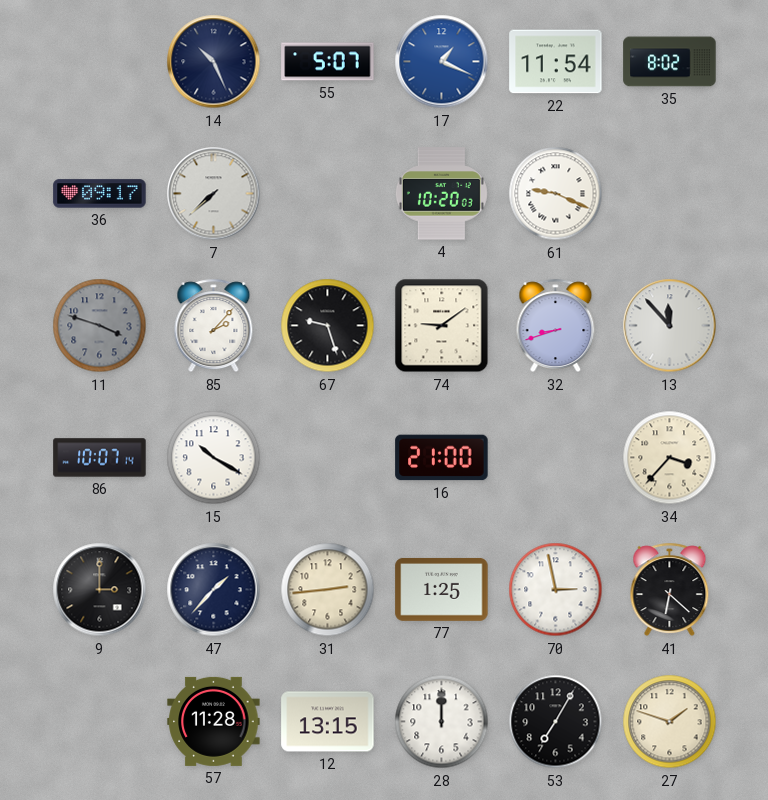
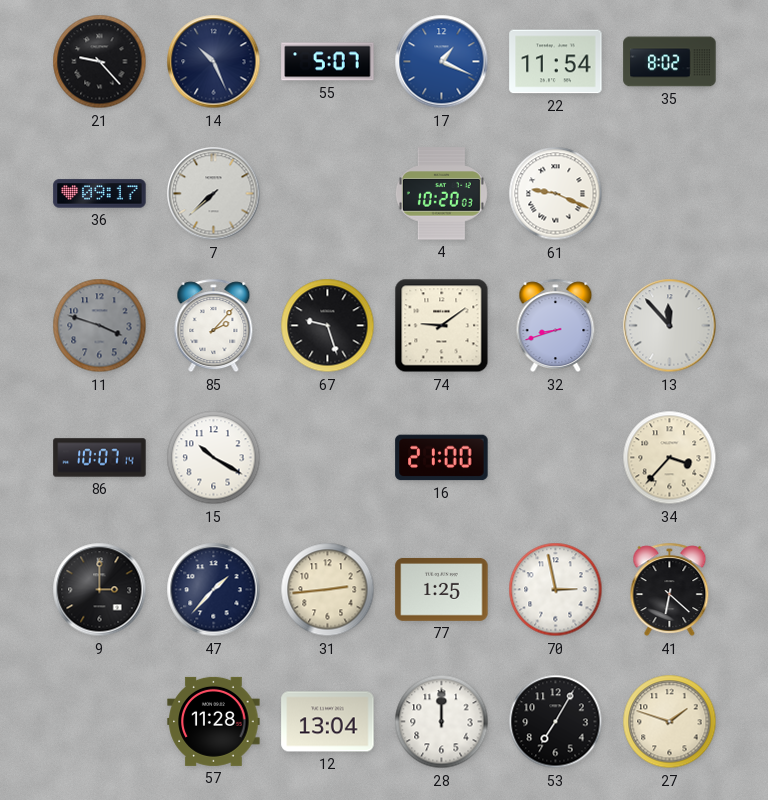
21: none -> 9:23
12: 13:15 -> 13:04
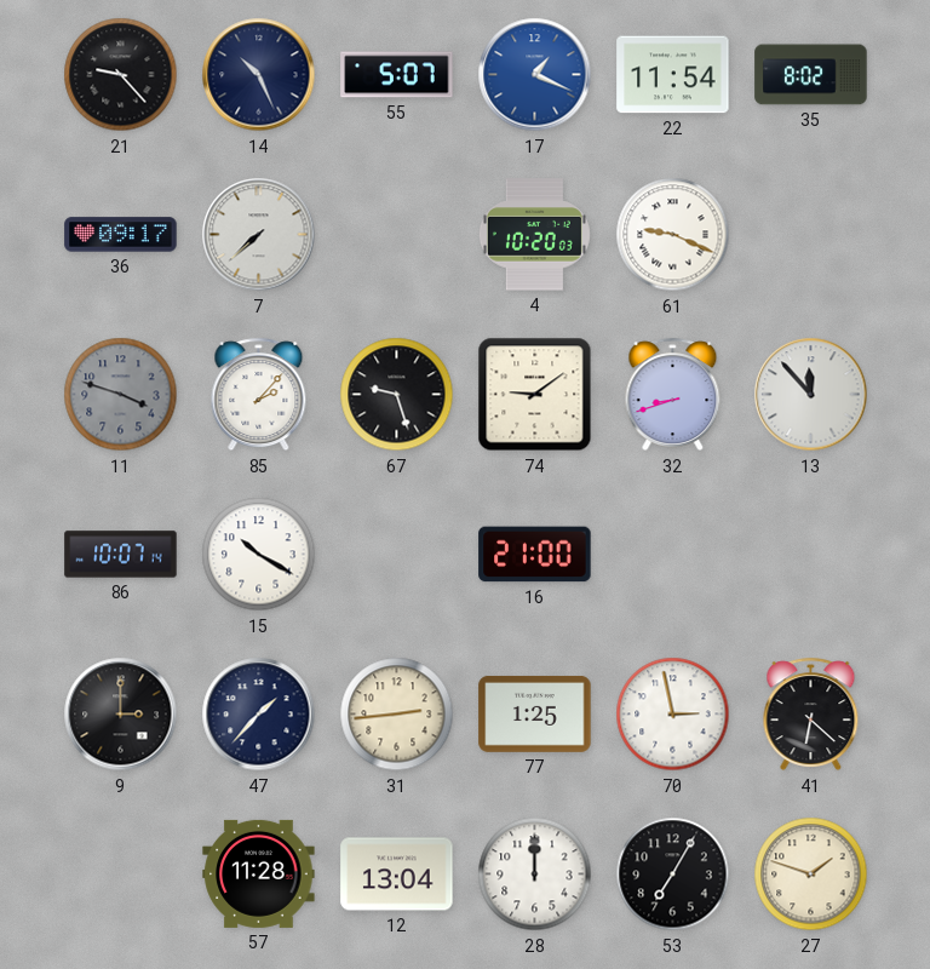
34: 3:37 -> none
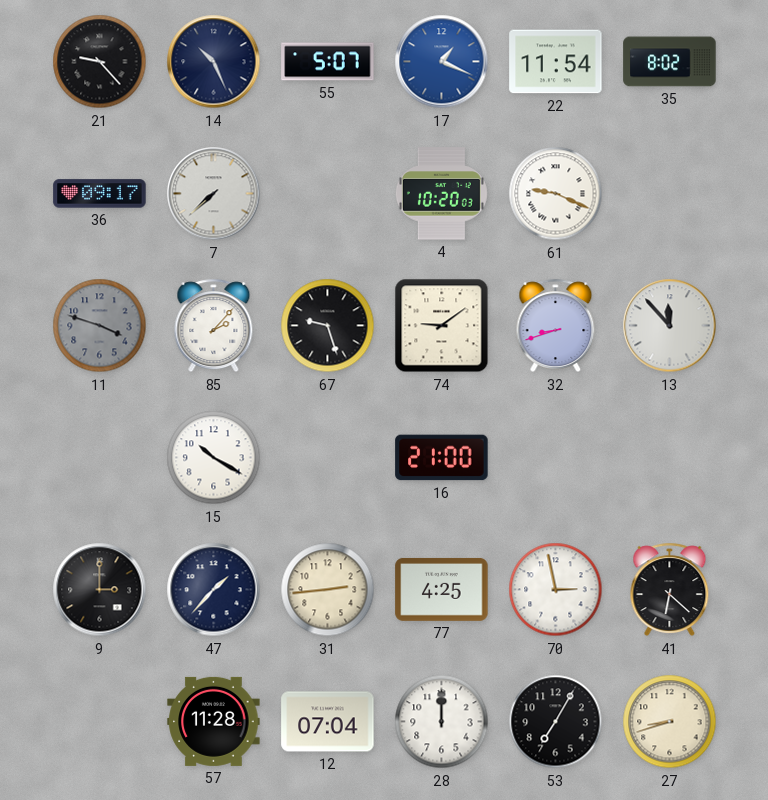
86: 10:07 -> none
77: 1:25 -> 4:25
12: 13:04 -> 07:04
27: 1:48 -> 8:42
